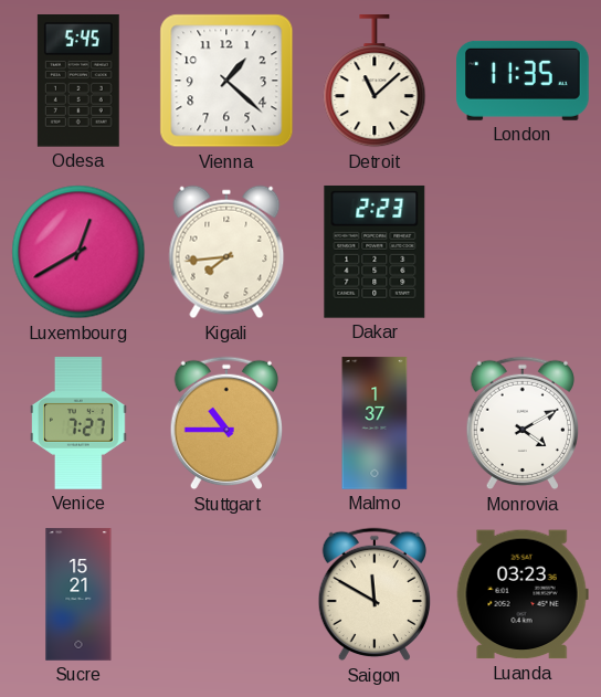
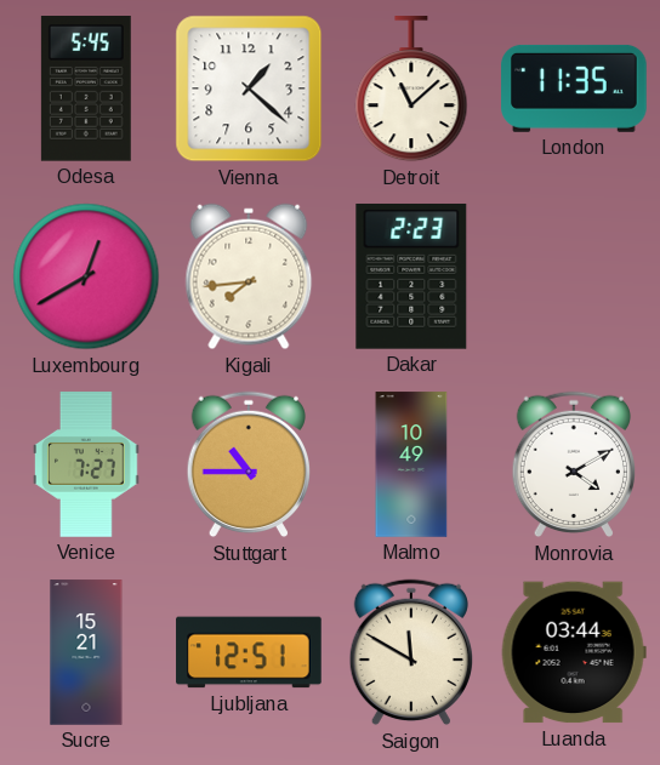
Malmo: 1:37 -> 10:49
Ljubljana: none -> 12:51
Luanda: 03:23 -> 03:44
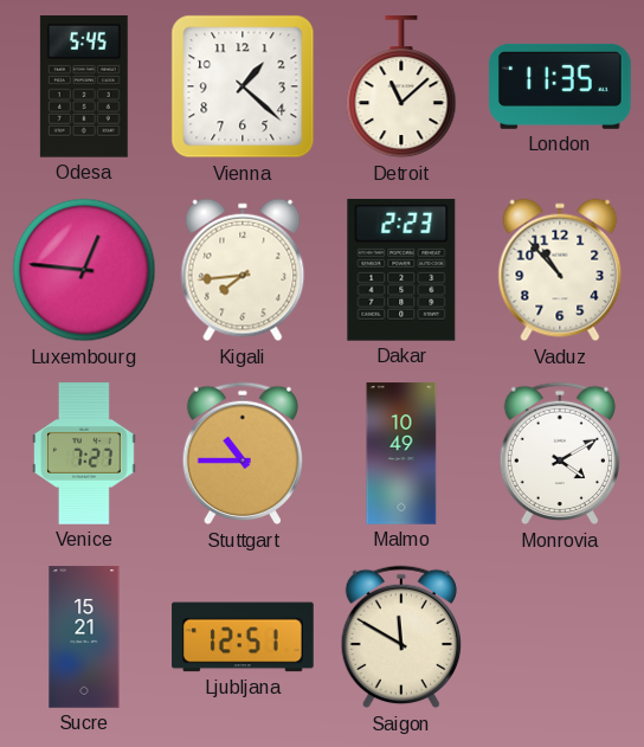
Luxembourg: 12:40 -> 12:46
Vaduz: none -> 10:53
Luanda: 03:44 -> none
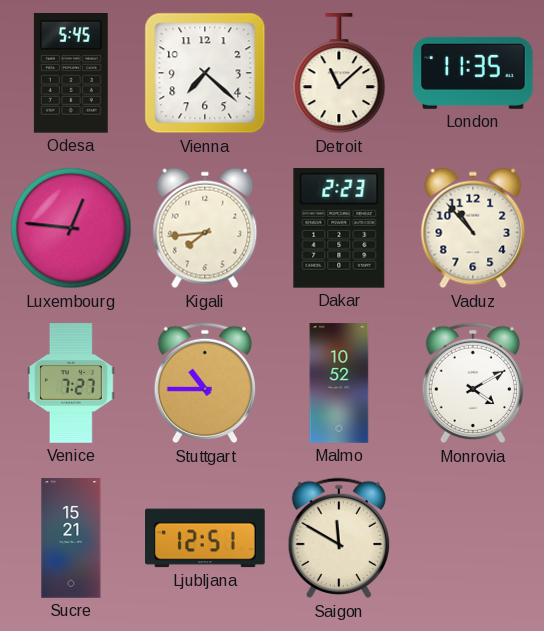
Vienna: 1:22 -> 7:22
Malmo: 10:49 -> 10:52
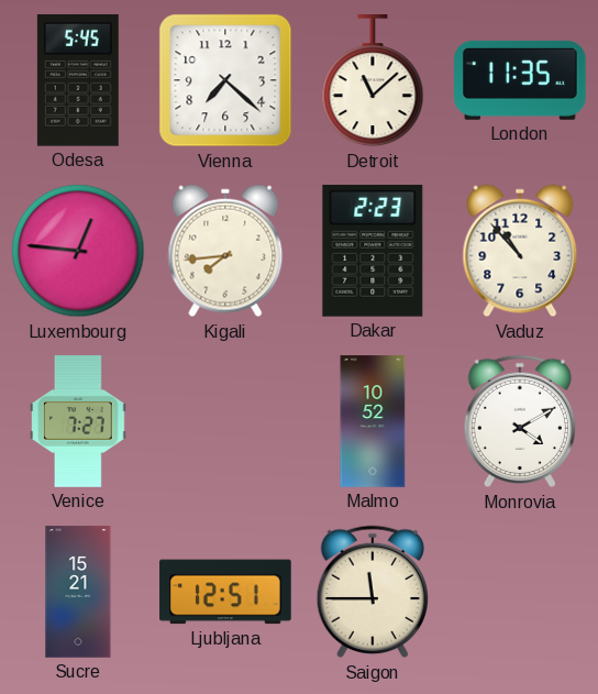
Stuttgart: 10:45 -> none
Saigon: 11:50 -> 11:45
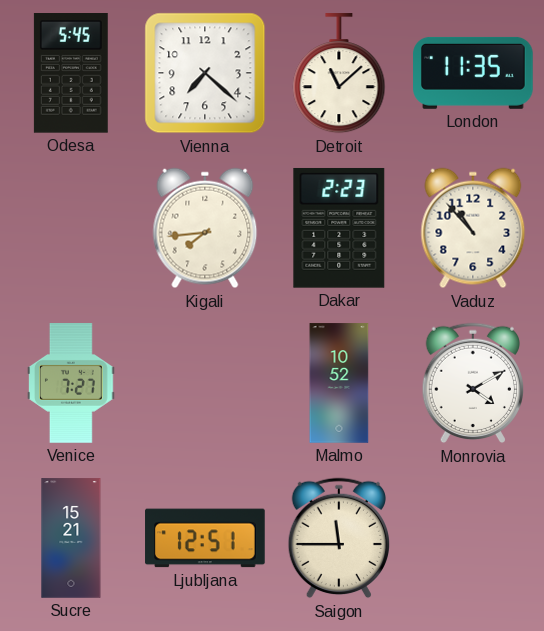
Luxembourg: 12:46 -> none
